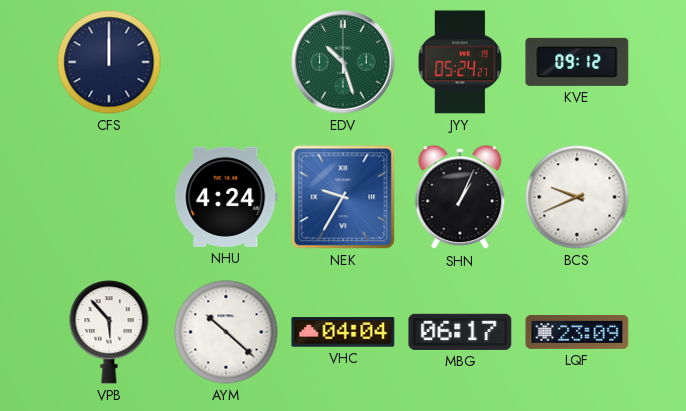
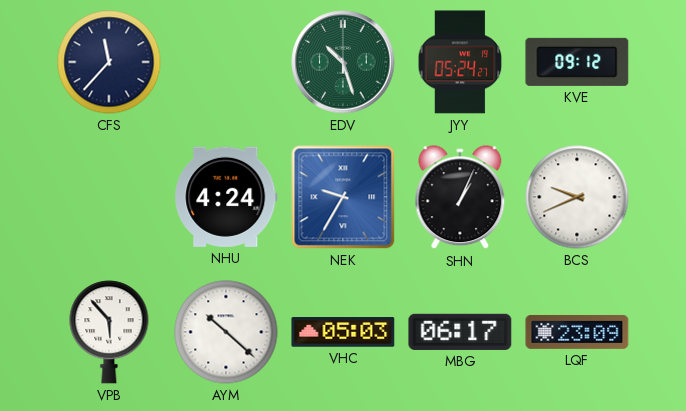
CFS: 12:00 -> 11:37
VHC: 04:04 -> 05:03
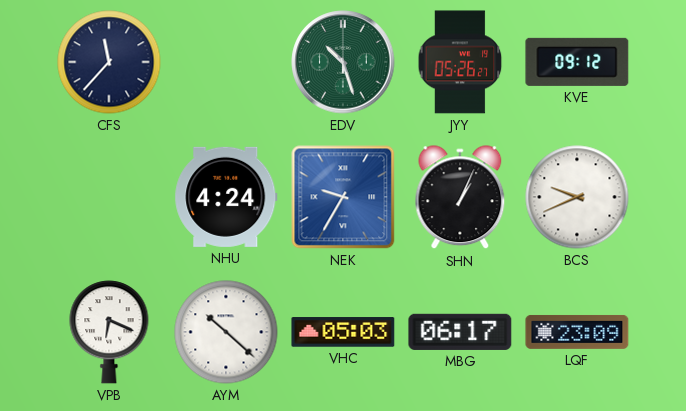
JYY: 05:24 -> 05:26
VPB: 5:53 -> 6:19
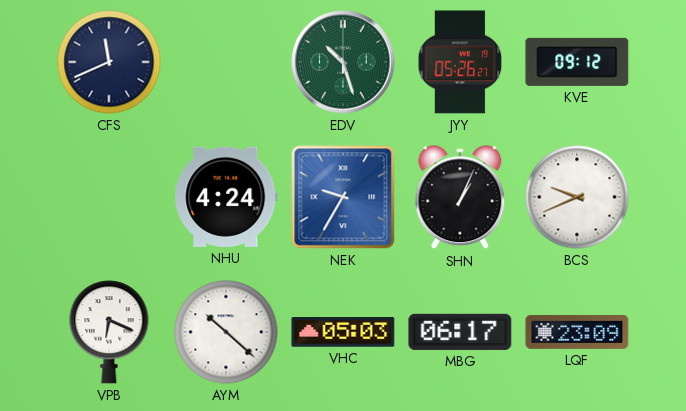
CFS: 11:37 -> 11:41
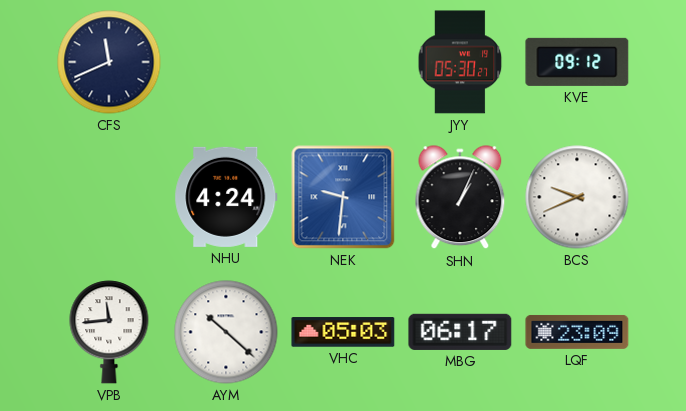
EDV: 10:27 -> none
JYY: 05:26 -> 05:30
NEK: 9:35 -> 9:31
VPB: 6:19 -> 11:44
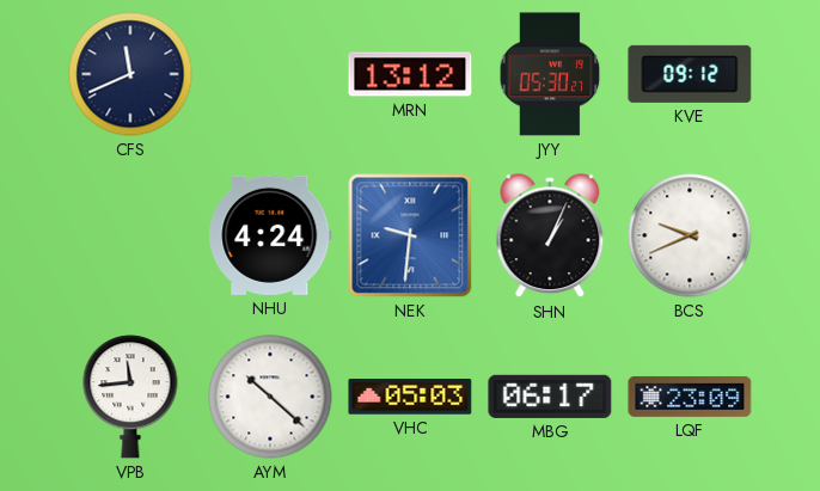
MRN: none -> 13:12
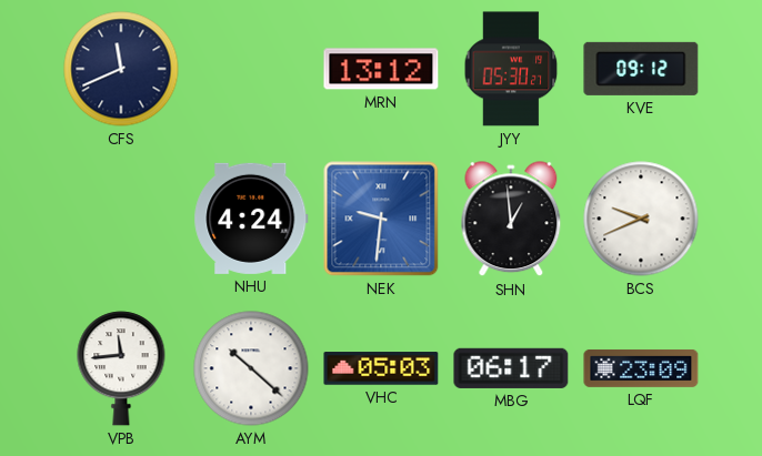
SHN: 1:04 -> 12:59
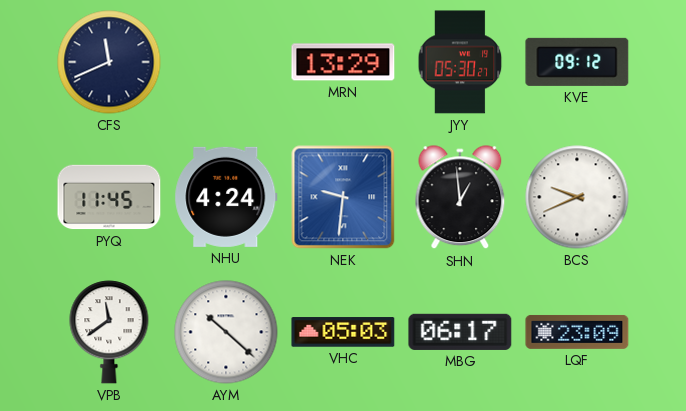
MRN: 13:12 -> 13:29
PYQ: none -> 11:45
VPB: 11:44 -> 11:39
